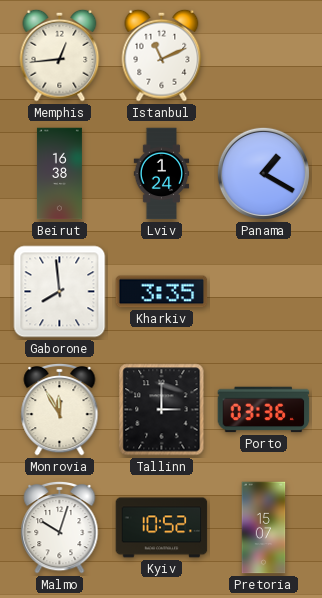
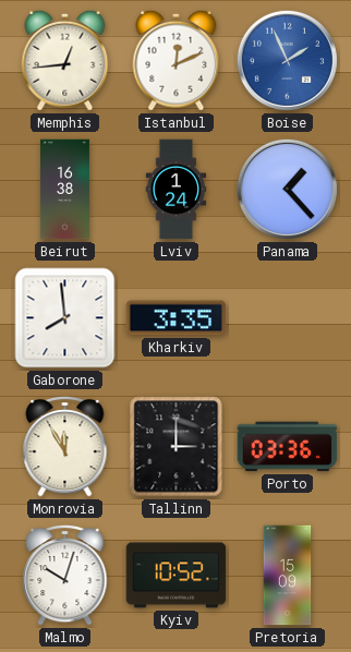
Istanbul: 11:11 -> 12:11
Boise: none -> 1:56
Panama: 1:20 -> 1:23
Pretoria: 15:07 -> 15:09
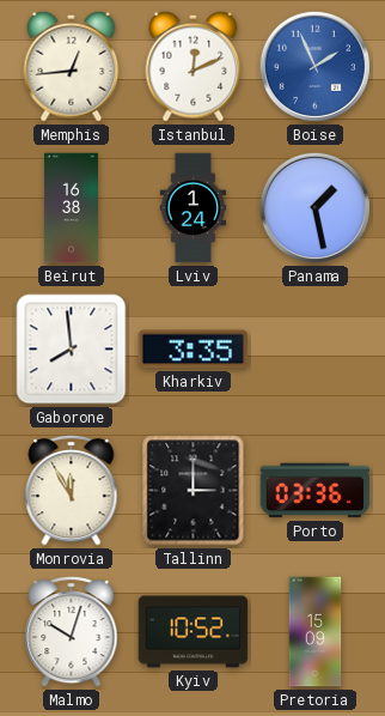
Panama: 1:23 -> 1:28
